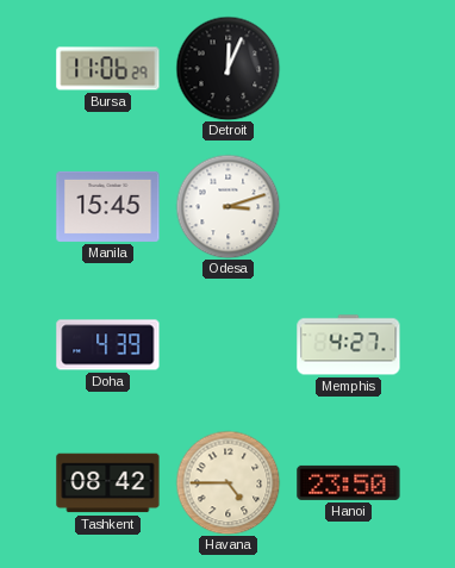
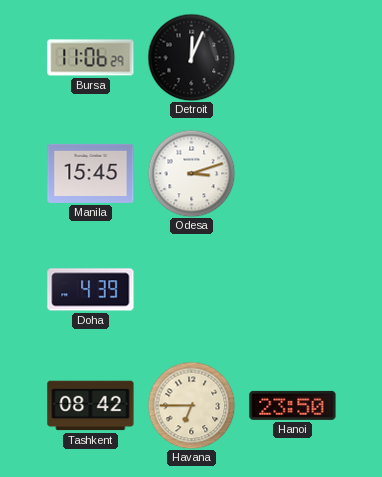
Memphis: 4:27 -> none
Havana: 4:45 -> 6:45
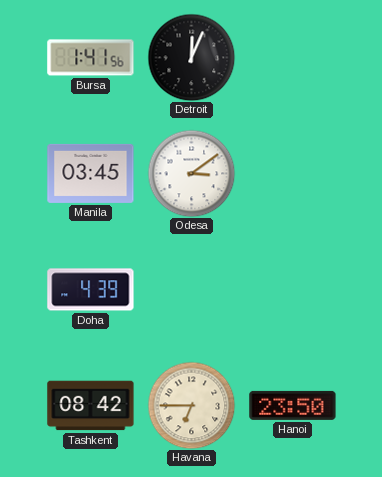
Bursa: 11:06 -> 1:41
Manila: 15:45 -> 03:45
Odesa: 3:12 -> 3:09
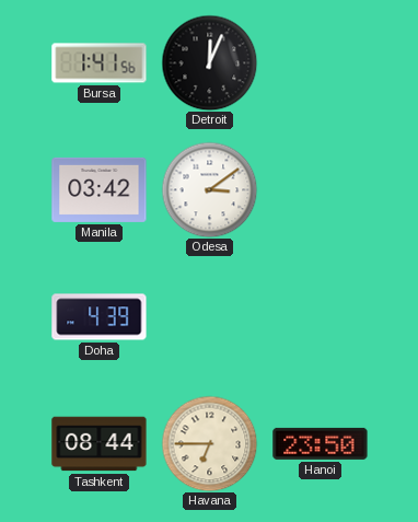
Manila: 03:45 -> 03:42
Tashkent: 08:42 -> 08:44
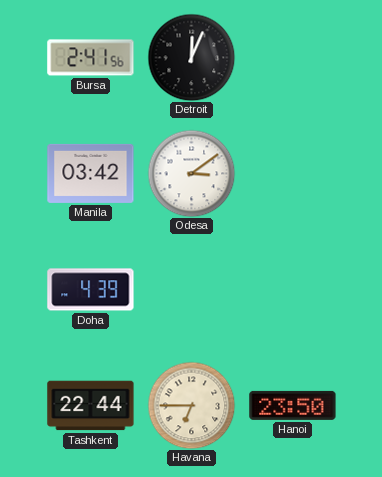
Bursa: 1:41 -> 2:41
Tashkent: 08:44 -> 22:44
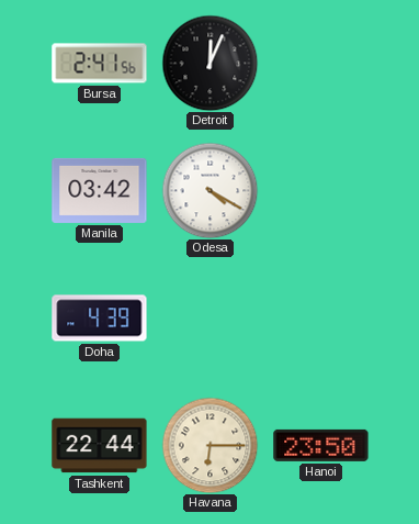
Odesa: 3:09 -> 4:20
Havana: 6:45 -> 6:15
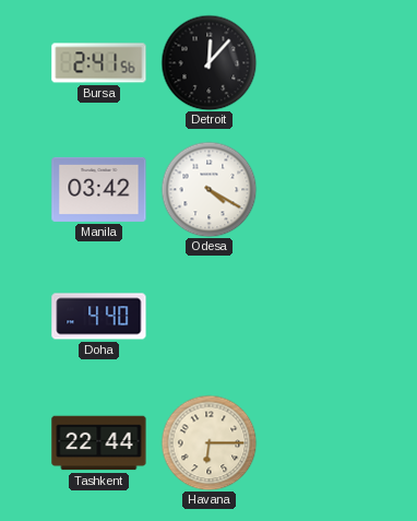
Detroit: 12:04 -> 12:07
Doha: 4:39 -> 4:40
Hanoi: 23:50 -> none
